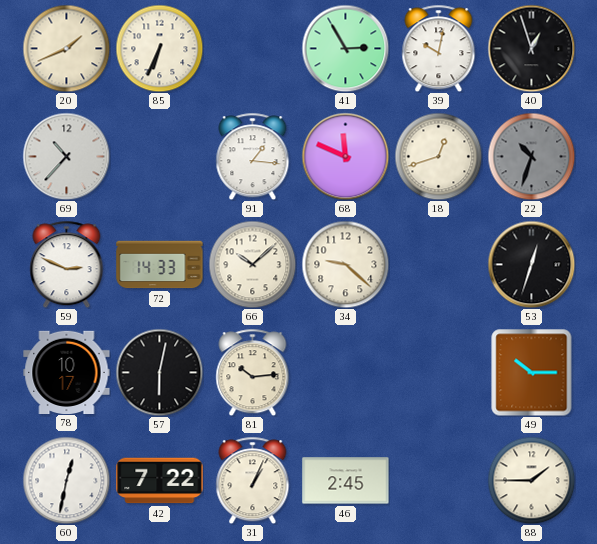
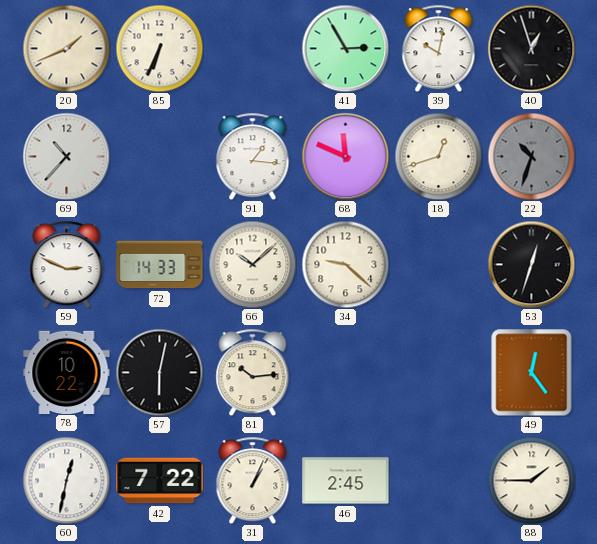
78: 10:17 -> 10:22
49: 10:15 -> 12:24
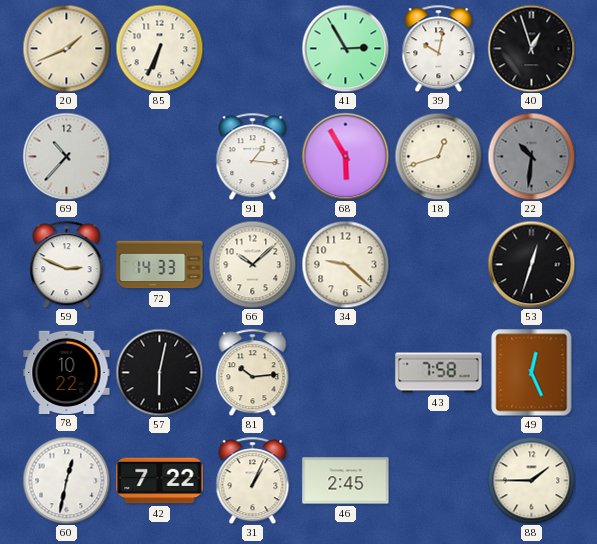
68: 11:49 -> 5:55
22: 10:33 -> 10:31
43: none -> 7:58
49: 12:24 -> 12:26
